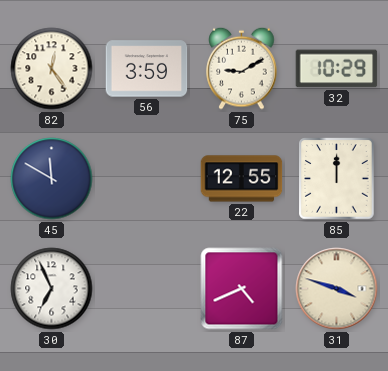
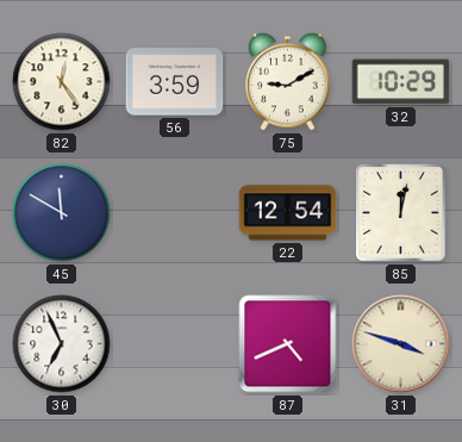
22: 12:55 -> 12:54
85: 12:00 -> 12:02
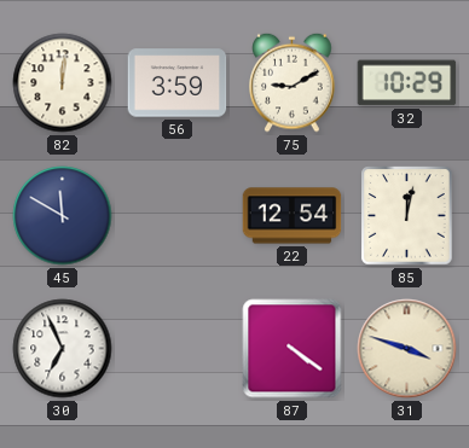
82: 12:24 -> 12:01
87: 4:41 -> 4:21
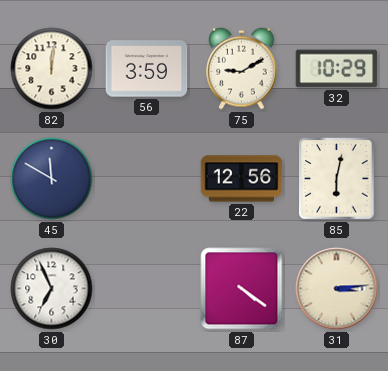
22: 12:54 -> 12:56
85: 12:02 -> 6:02
31: 3:48 -> 3:14
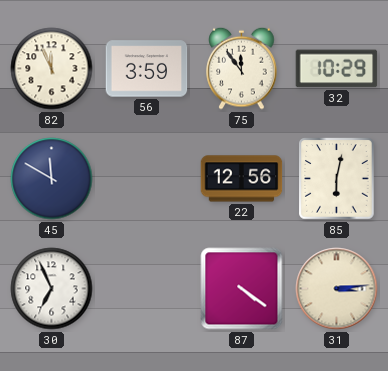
82: 12:01 -> 11:56
75: 9:10 -> 11:54
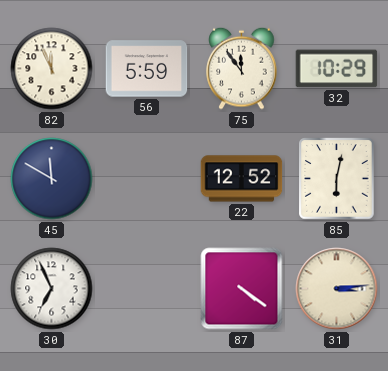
56: 3:59 -> 5:59
22: 12:56 -> 12:52
